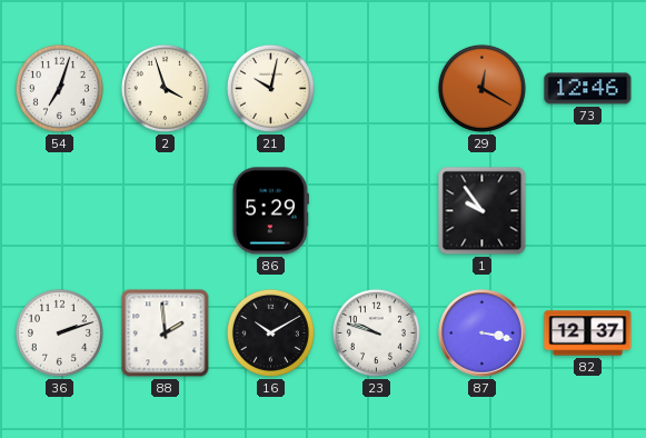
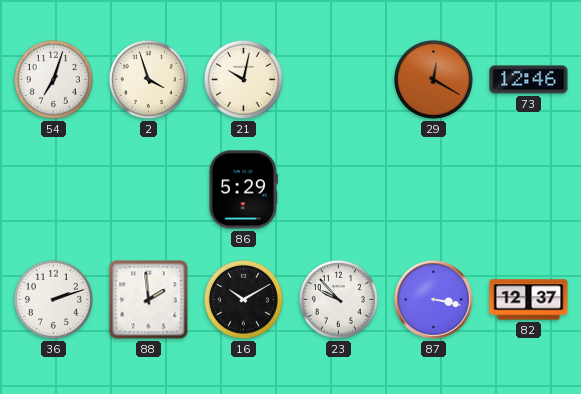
1: 9:54 -> none
23: 9:48 -> 9:53
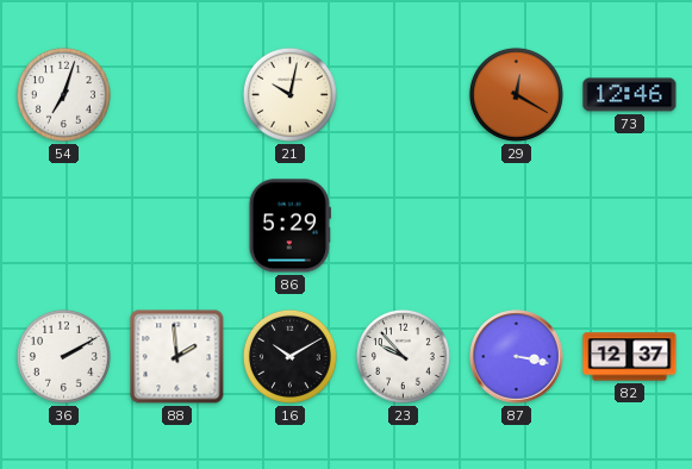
2: 3:57 -> none
36: 2:12 -> 2:10
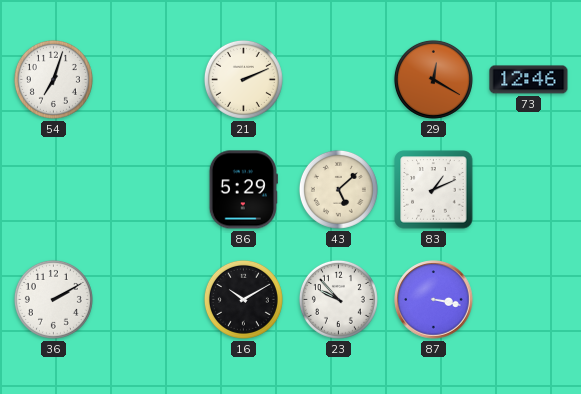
21: 10:02 -> 2:11
43: none -> 5:08
83: none -> 1:11
88: 1:59 -> none
82: 12:37 -> none
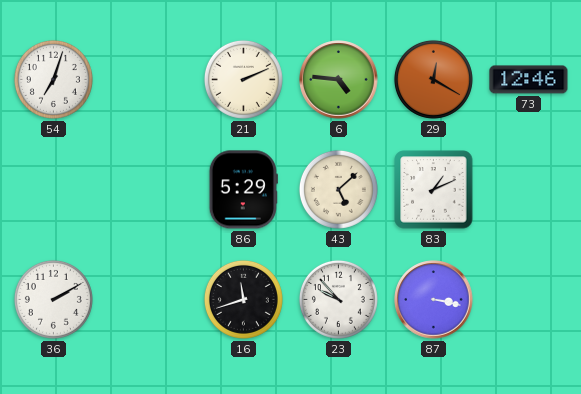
6: none -> 4:46
16: 10:10 -> 11:42
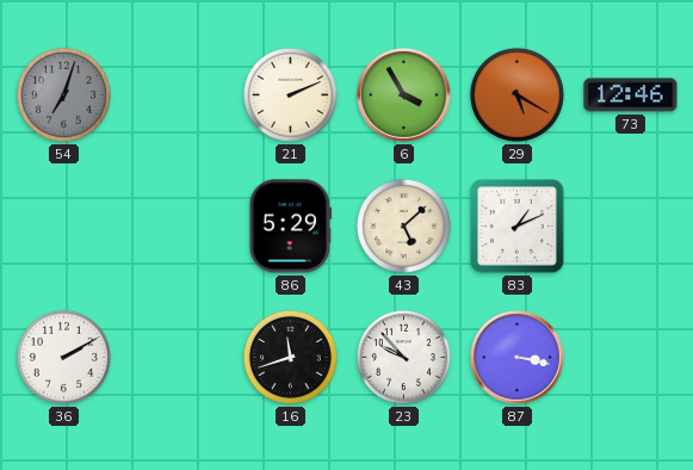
54 dial: white -> grey
6: 4:46 -> 3:55
29: 12:20 -> 5:20
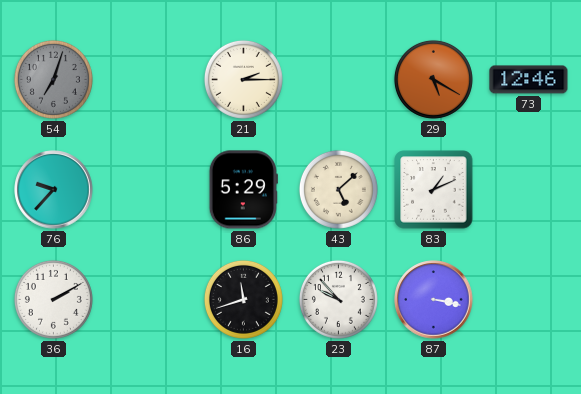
21: 2:11 -> 2:15
6: 3:55 -> none
76: none -> 9:37
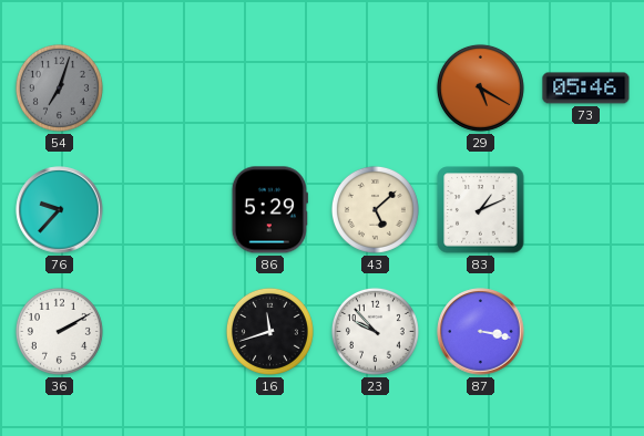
21: 2:15 -> none
73: 12:46 -> 05:46
